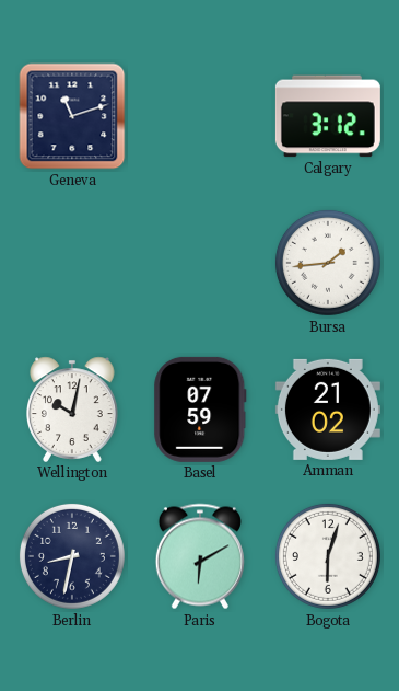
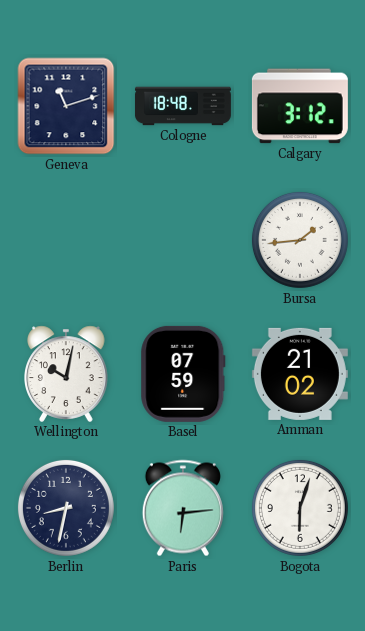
Cologne: none -> 18:48
Paris: 6:10 -> 6:14
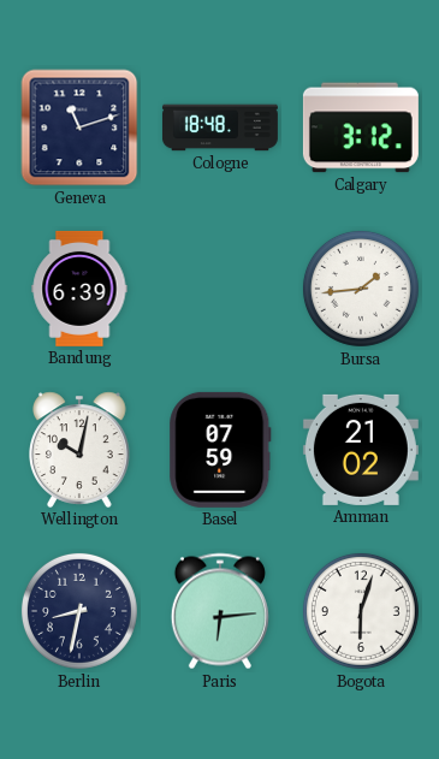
Bandung: none -> 6:39
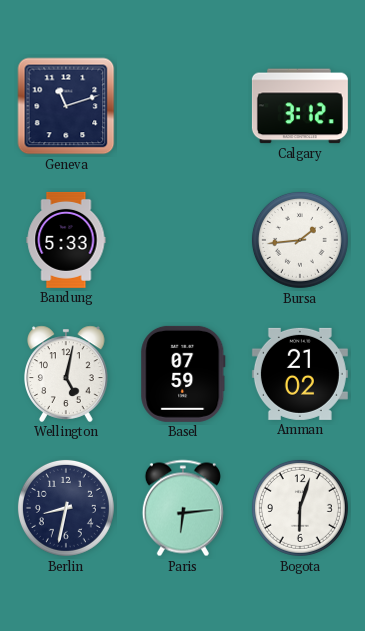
Cologne: 18:48 -> none
Bandung: 6:39 -> 5:33
Wellington: 10:02 -> 5:02
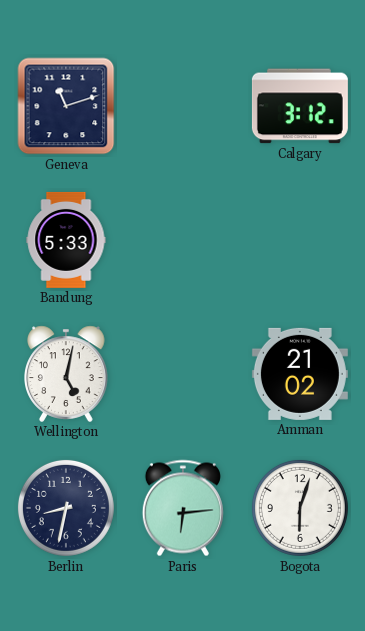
Bursa: 1:44 -> none
Basel: 07:59 -> none
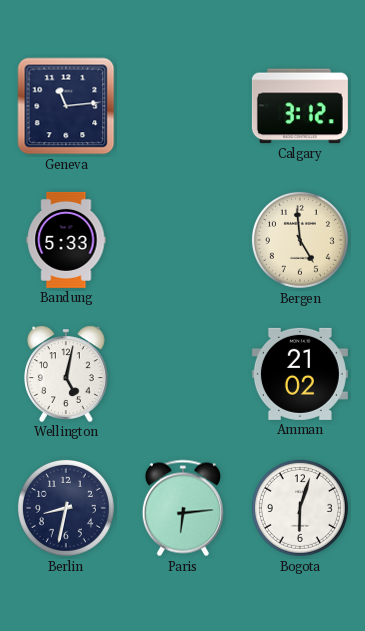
Geneva: 11:12 -> 11:14
Bergen: none -> 4:59
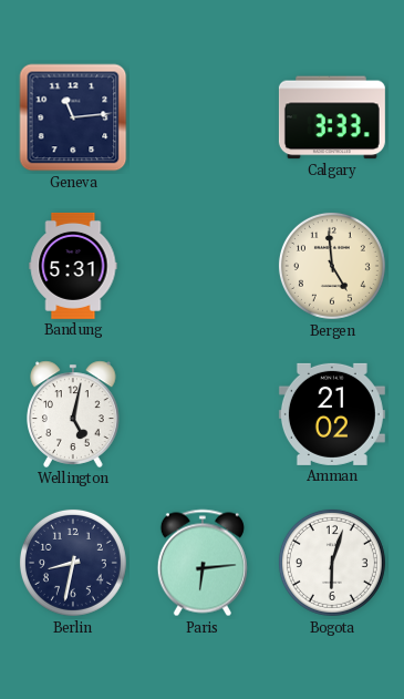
Calgary: 3:12 -> 3:33
Bandung: 5:33 -> 5:31
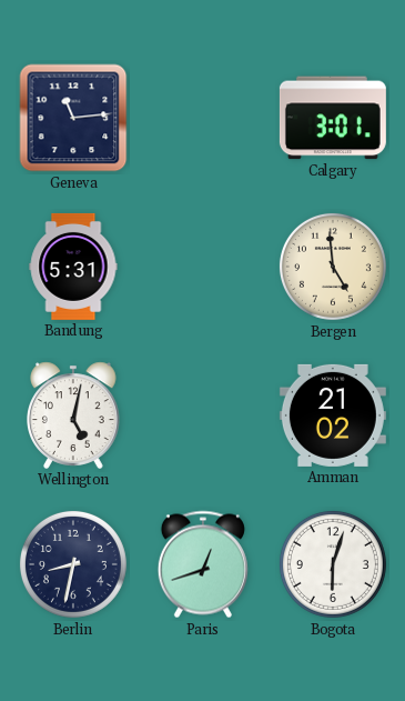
Calgary: 3:33 -> 3:01
Paris: 6:14 -> 12:42
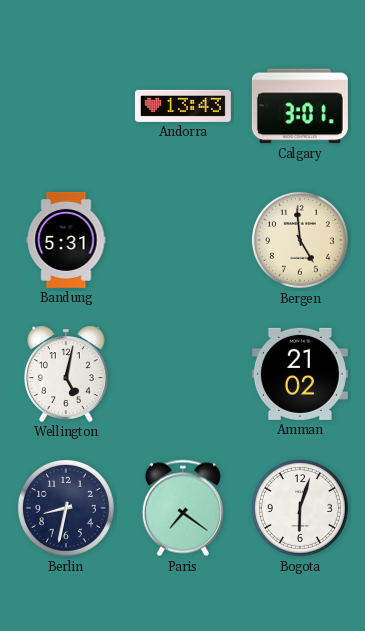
Geneva: 11:14 -> none
Andorra: none -> 13:43
Paris: 12:42 -> 7:21
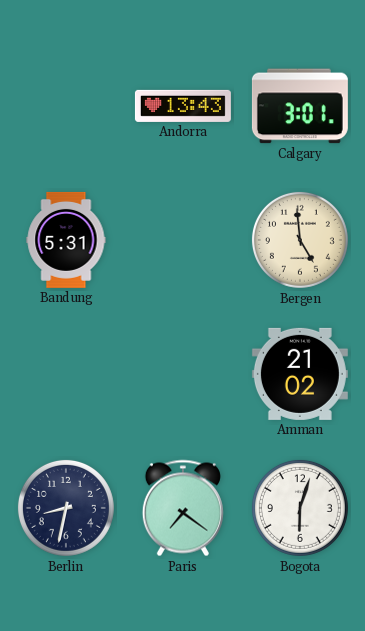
Wellington: 5:02 -> none
